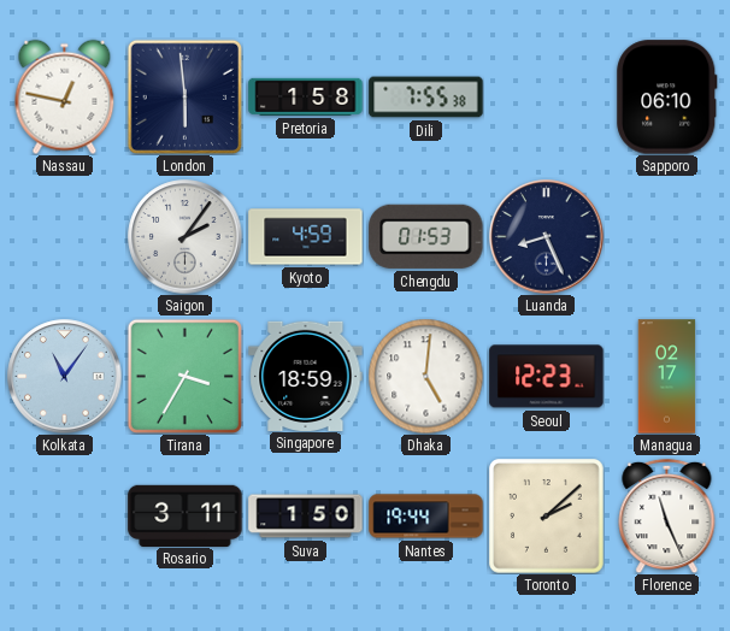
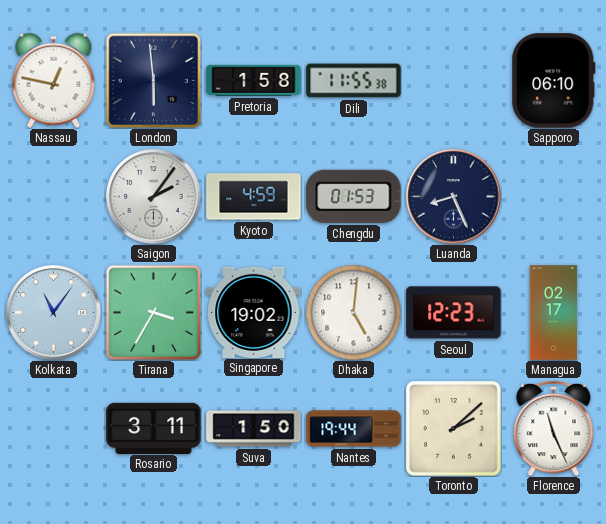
Dili: 7:55 -> 11:55
Singapore: 18:59 -> 19:02
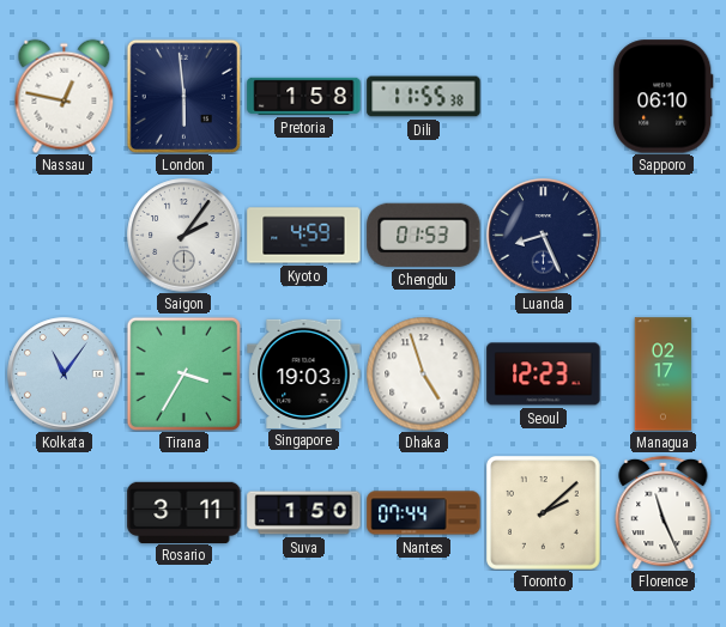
Singapore: 19:02 -> 19:03
Dhaka: 5:01 -> 4:57
Nantes: 19:44 -> 07:44
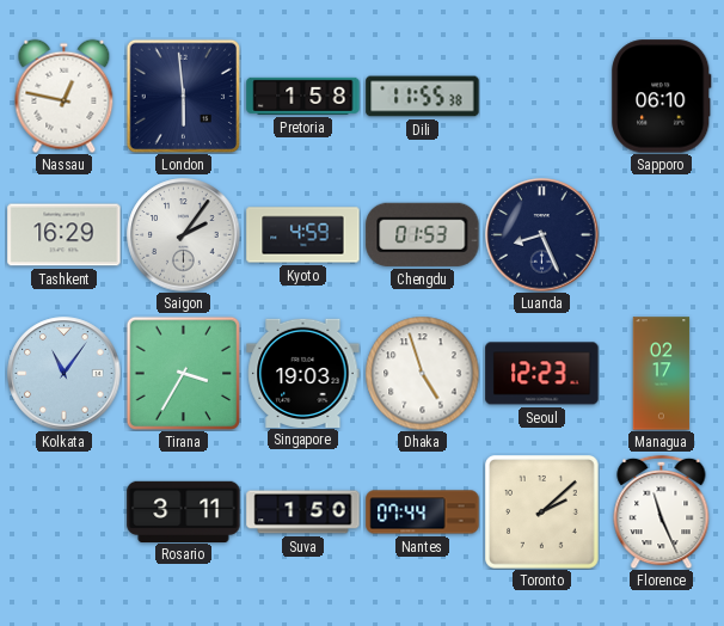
Tashkent: none -> 16:29
